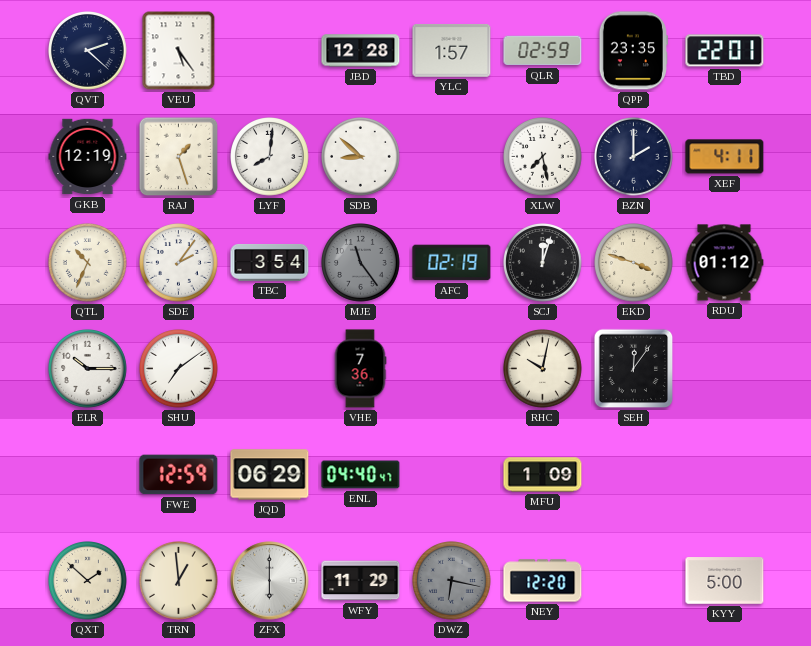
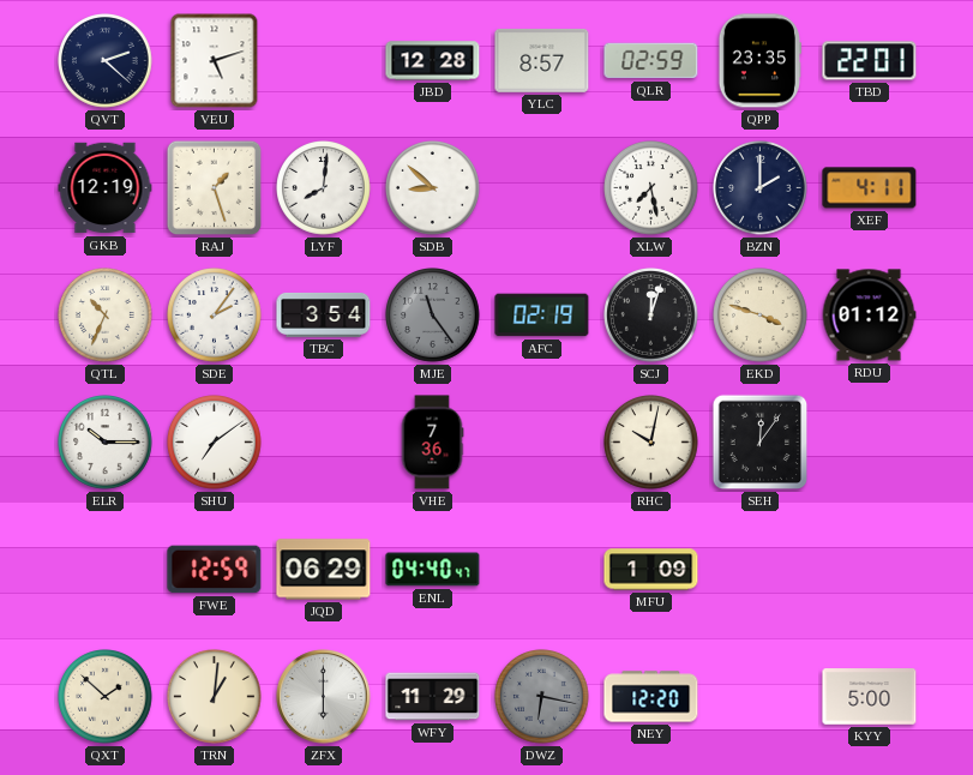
VEU: 5:24 -> 5:12
YLC: 1:57 -> 8:57
TRN: 12:59 -> 1:01
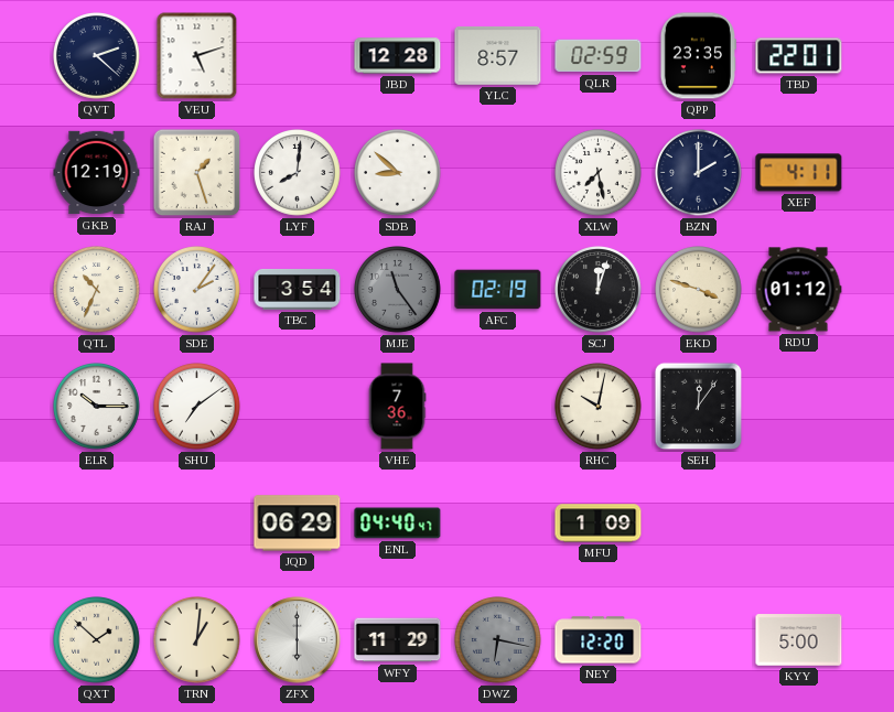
FWE: 12:59 -> none
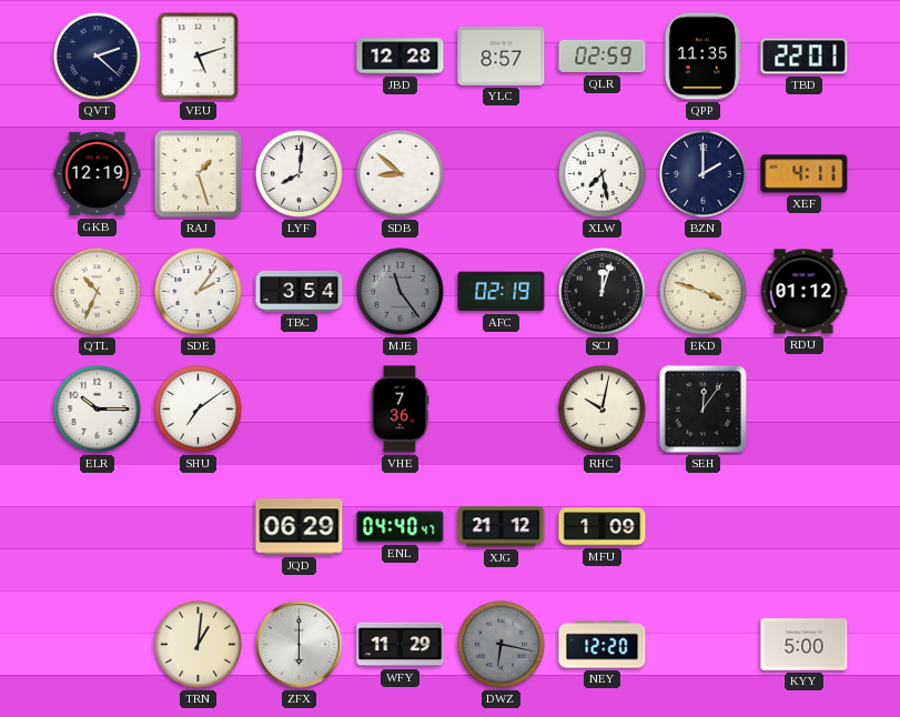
QPP: 23:35 -> 11:35
XJG: none -> 21:12
QXT: 1:52 -> none
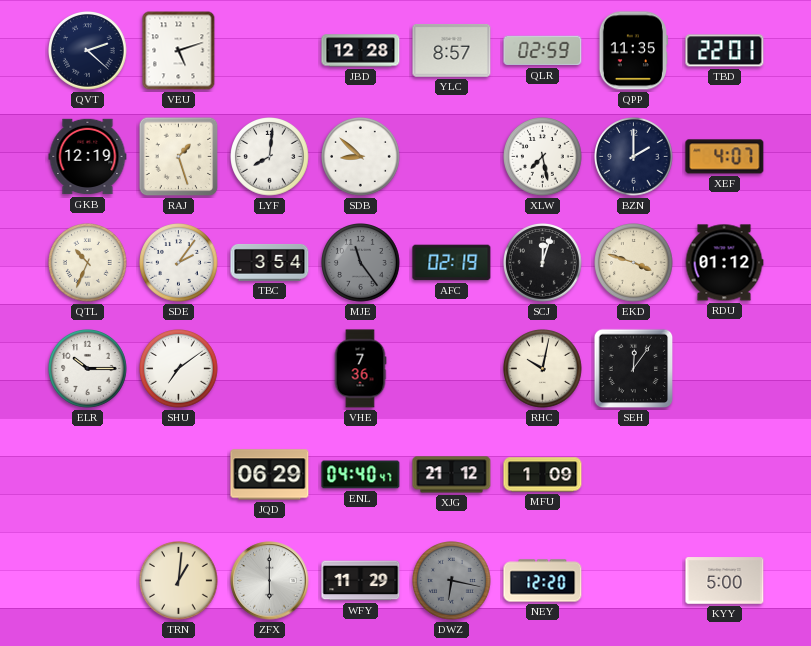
XEF: 4:11 -> 4:07
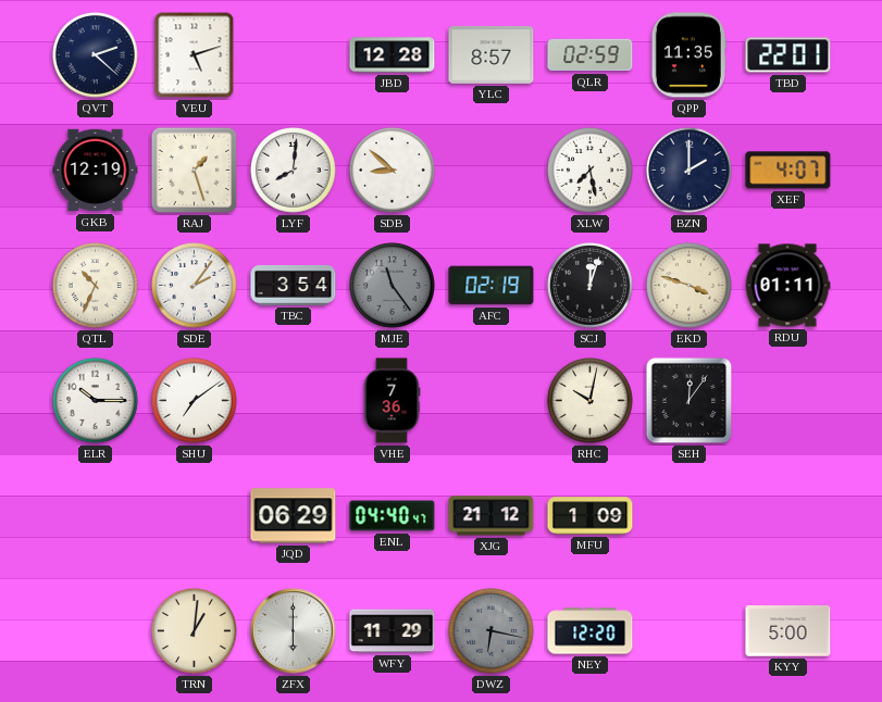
RDU: 01:12 -> 01:11
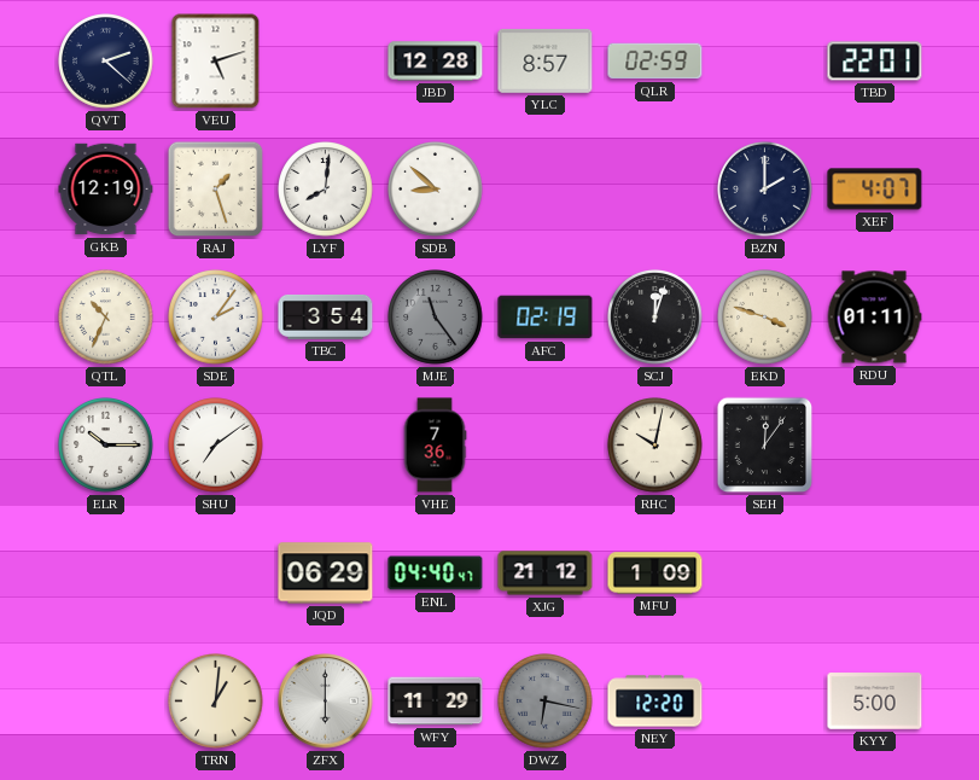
QPP: 11:35 -> none
XLW: 7:28 -> none
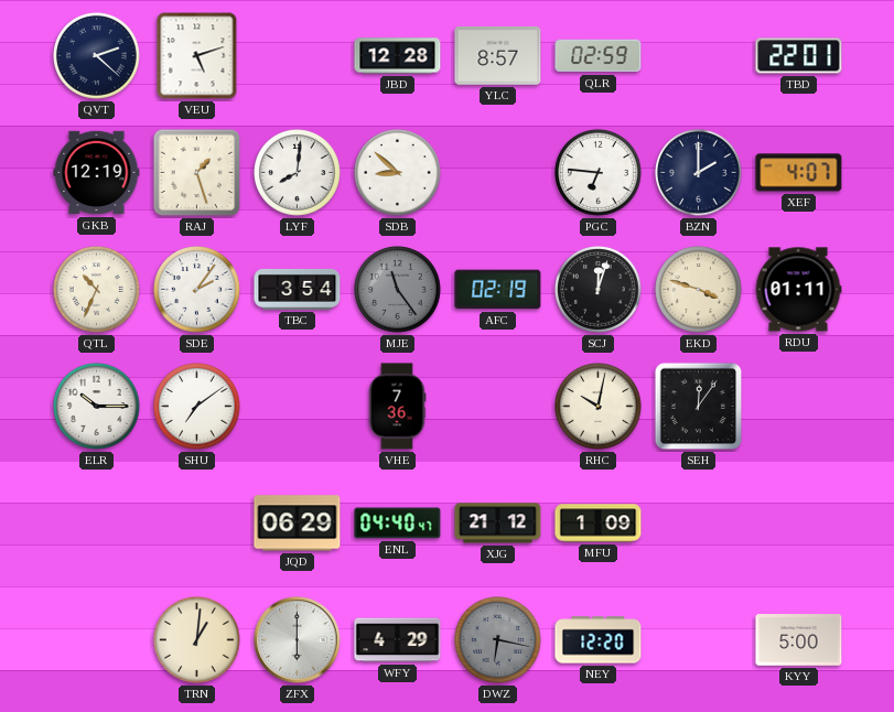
PGC: none -> 6:46
WFY: 11:29 -> 4:29
